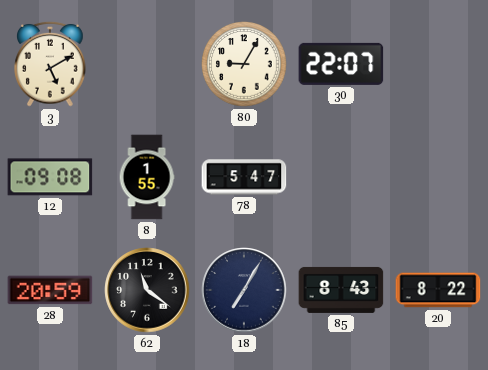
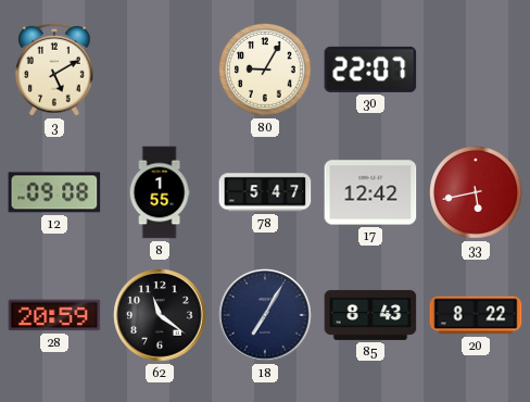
17: none -> 12:42
33: none -> 5:43
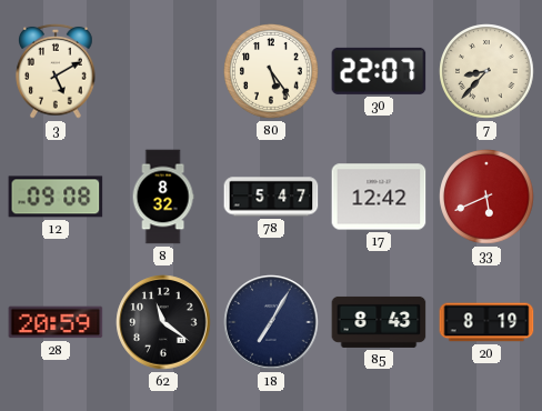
80: 9:05 -> 5:24
7: none -> 8:37
8: 1:55 -> 8:32
33: 5:43 -> 5:41
20: 8:22 -> 8:19
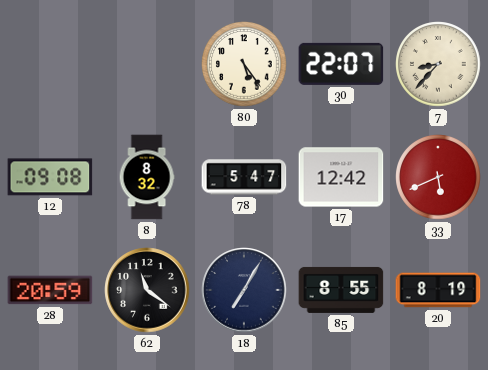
3: 5:10 -> none
85: 8:43 -> 8:55
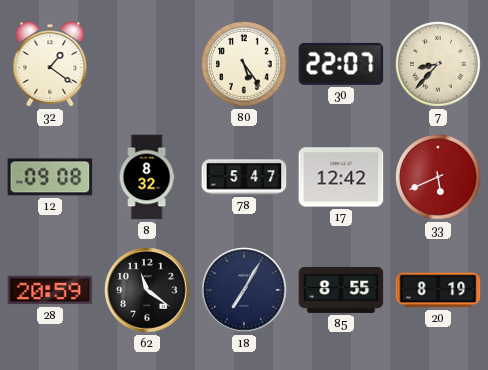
32: none -> 1:21
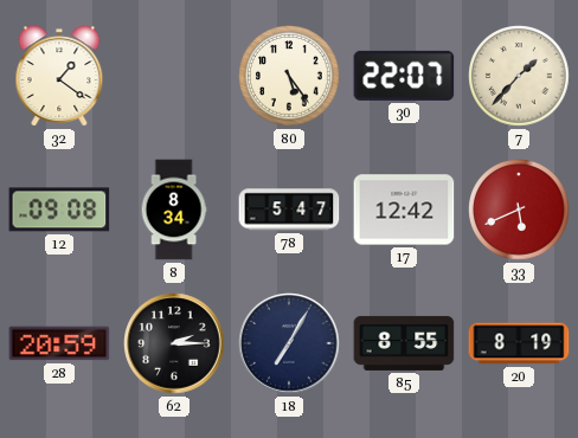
7: 8:37 -> 1:37
8: 8:32 -> 8:34
62: 11:21 -> 2:15
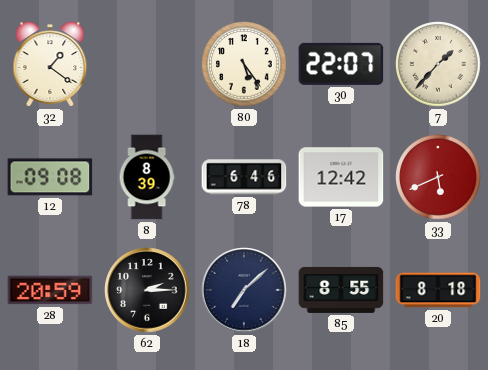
8: 8:34 -> 8:39
78: 5:47 -> 6:46
18: 7:05 -> 7:08
20: 8:19 -> 8:18
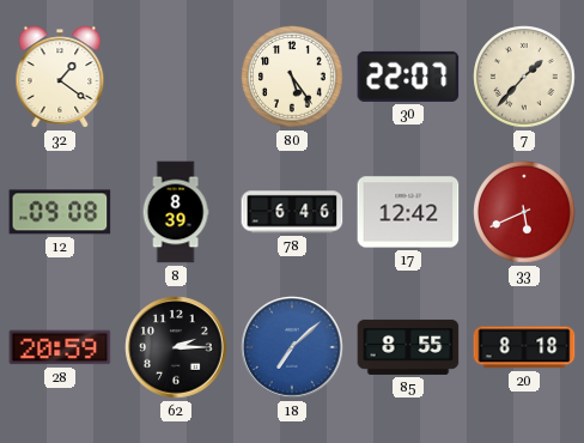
18 dial: navy -> blue
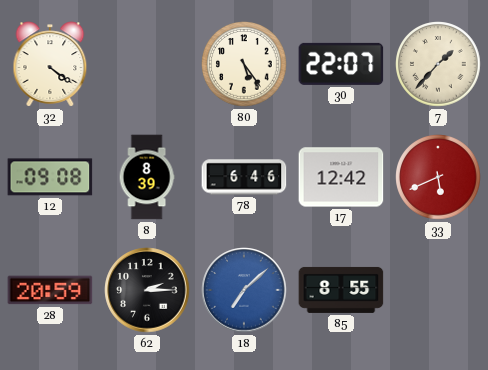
32: 1:21 -> 4:21
20: 8:18 -> none
